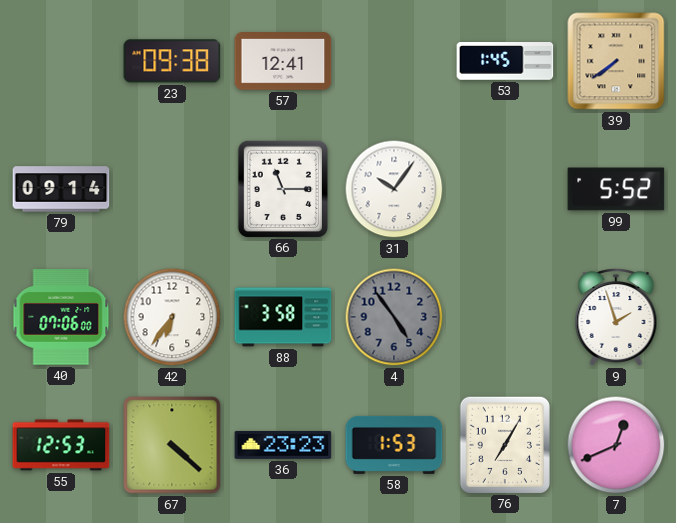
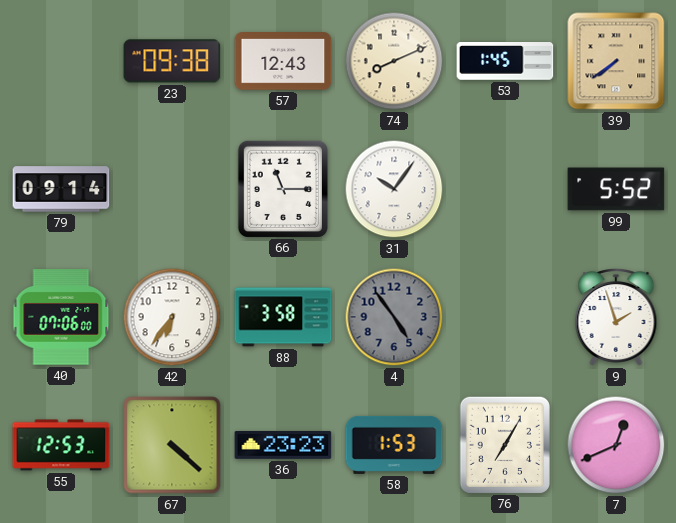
57: 12:41 -> 12:43
74: none -> 8:11
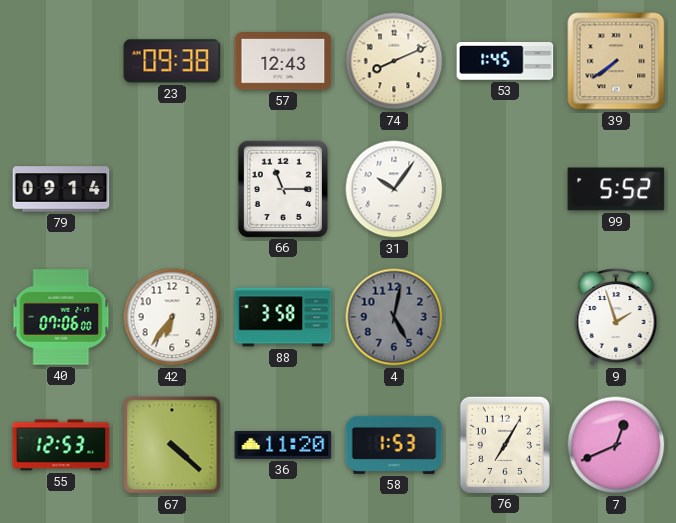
4: 4:54 -> 5:02
36: 23:23 -> 11:20
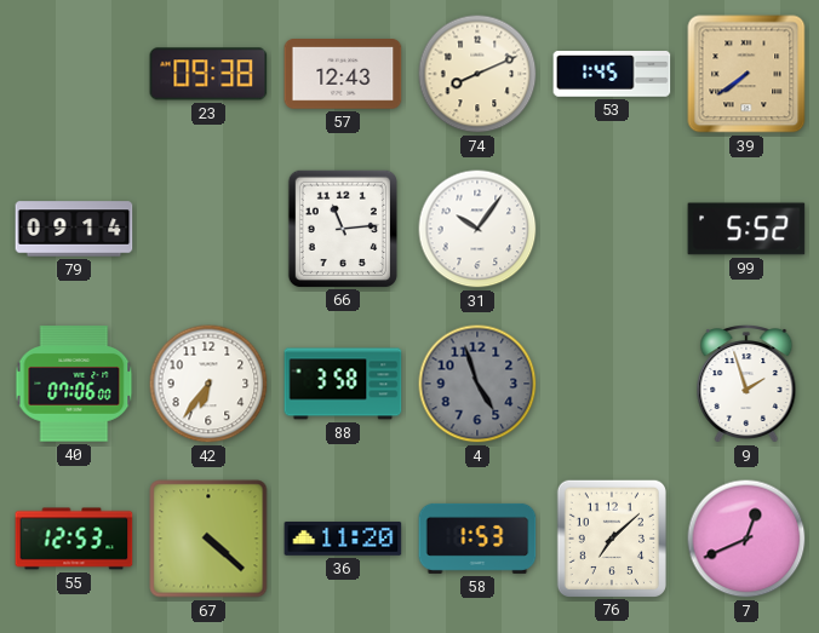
66: 11:15 -> 11:14
4: 5:02 -> 4:57
76: 7:05 -> 7:08
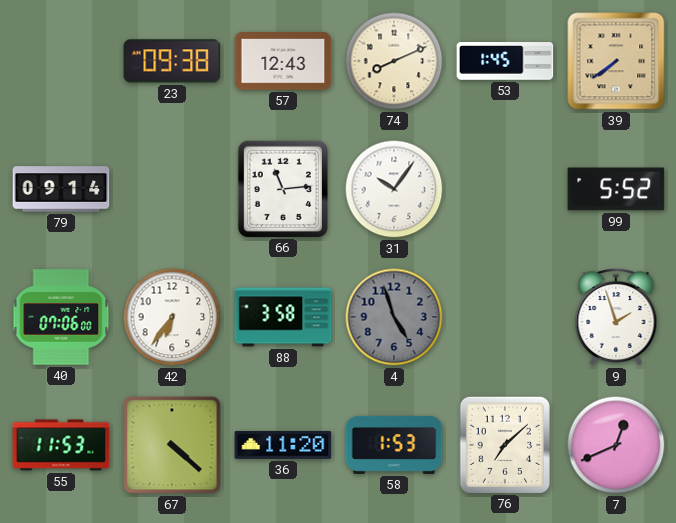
55: 12:53 -> 11:53
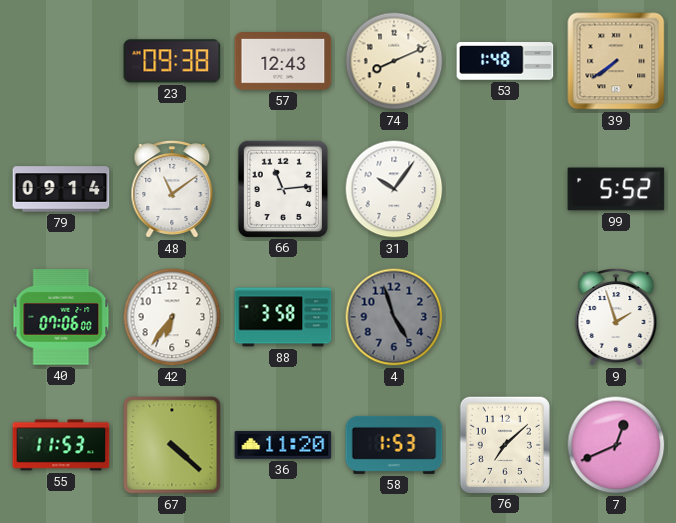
53: 1:45 -> 1:48
48: none -> 11:09
